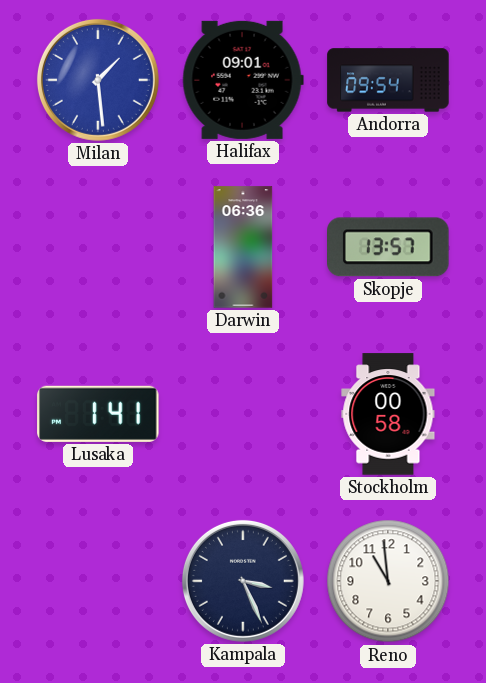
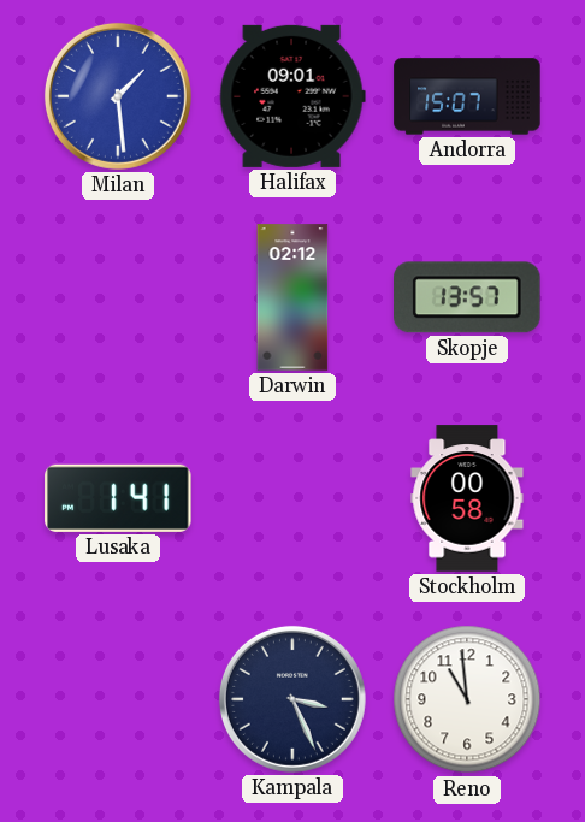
Andorra: 09:54 -> 15:07
Darwin: 06:36 -> 02:12
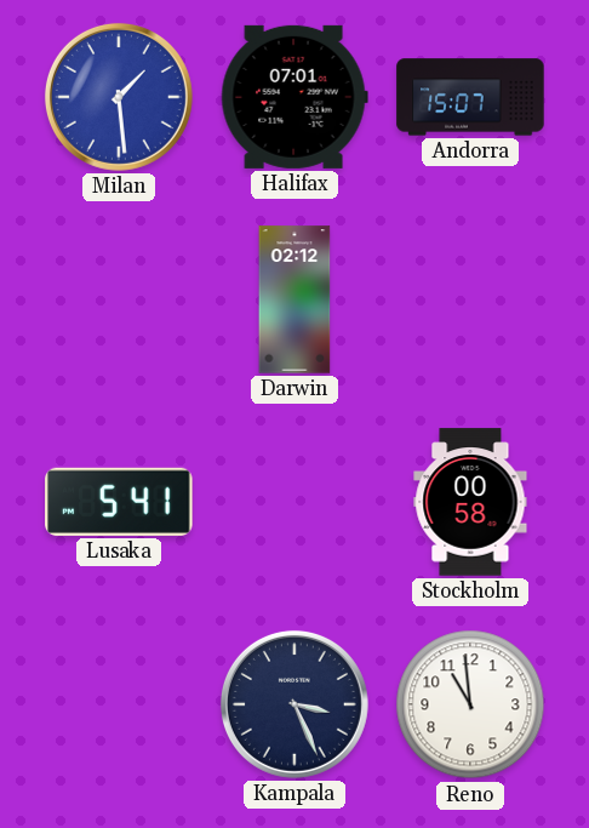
Halifax: 09:01 -> 07:01
Skopje: 13:57 -> none
Lusaka: 1:41 -> 5:41
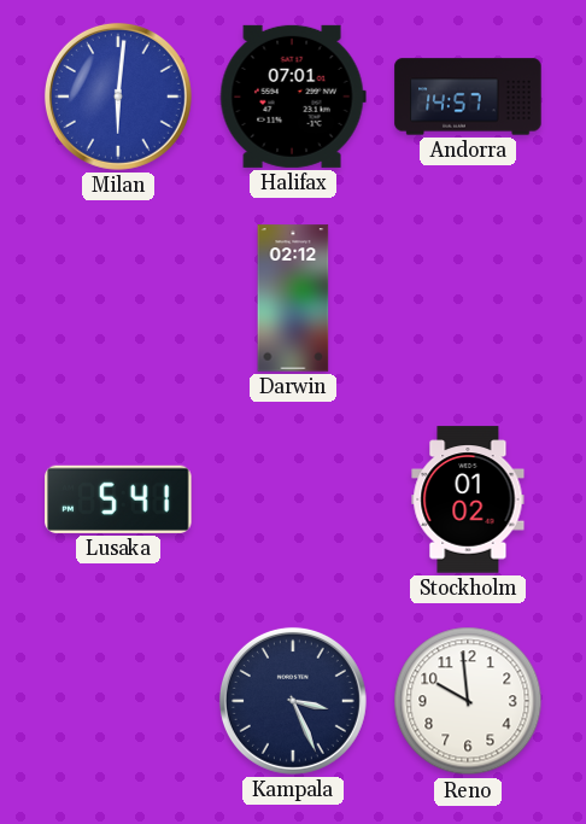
Milan: 1:29 -> 6:01
Andorra: 15:07 -> 14:57
Stockholm: 00:58 -> 01:02
Reno: 10:59 -> 9:59
